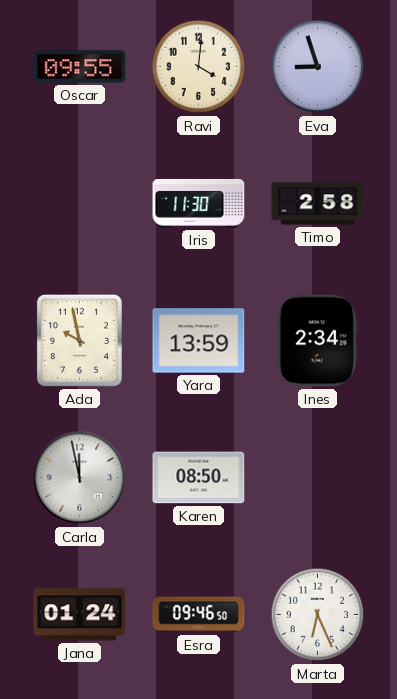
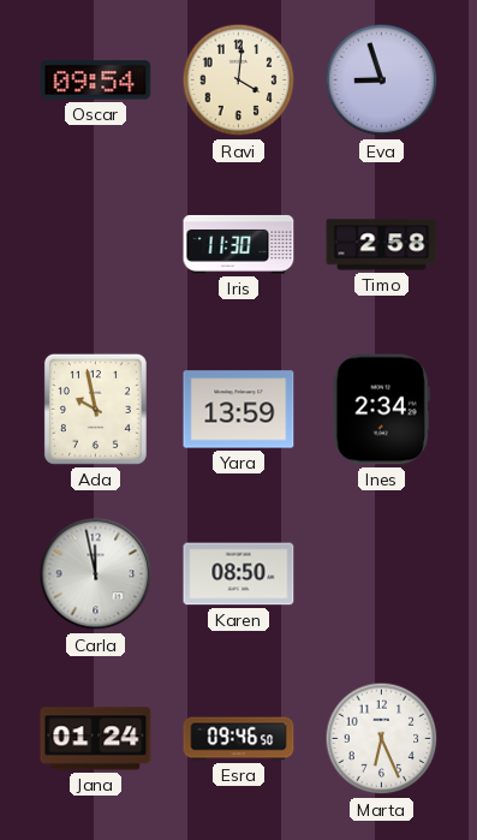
Oscar: 09:55 -> 09:54
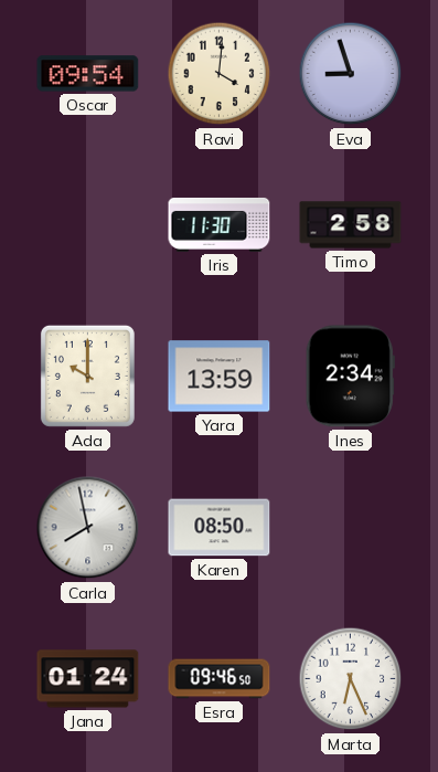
Ada: 9:58 -> 10:00
Carla: 11:58 -> 7:58
